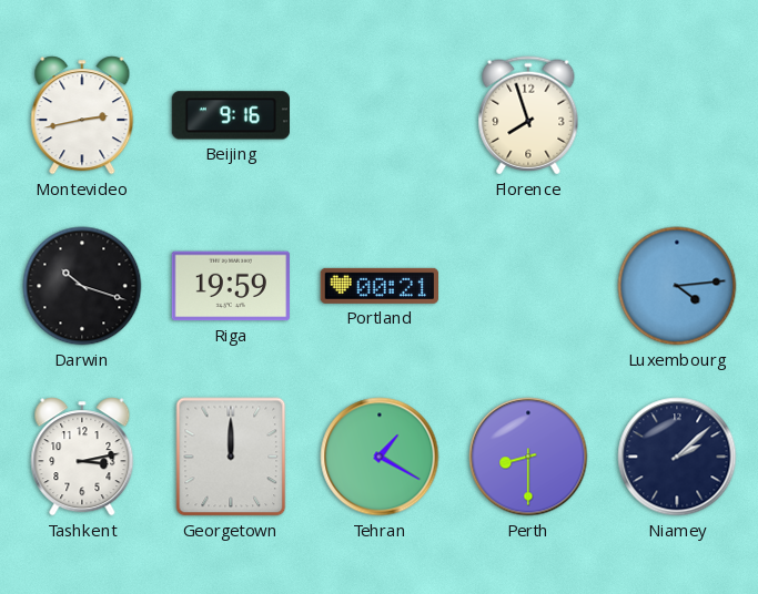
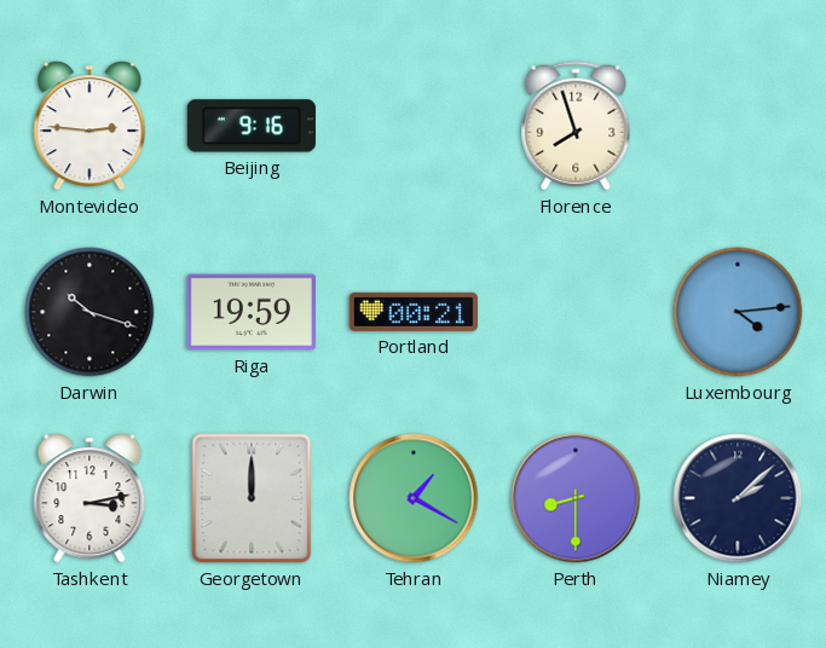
Montevideo: 2:43 -> 2:46
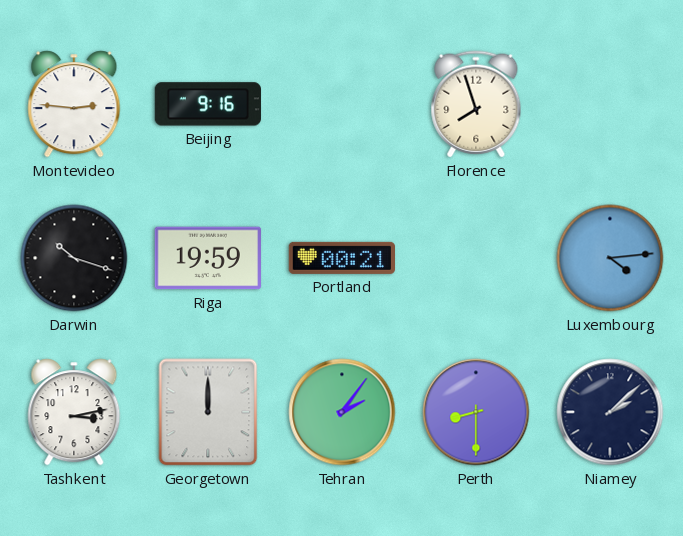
Tehran: 1:20 -> 2:06
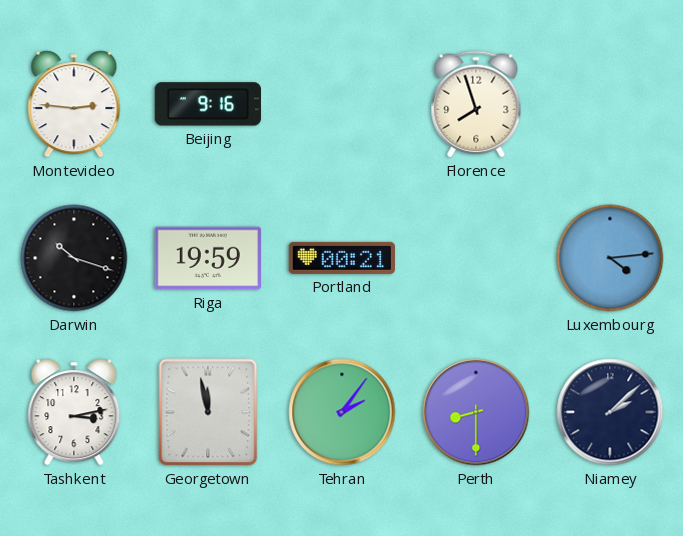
Georgetown: 12:00 -> 11:58
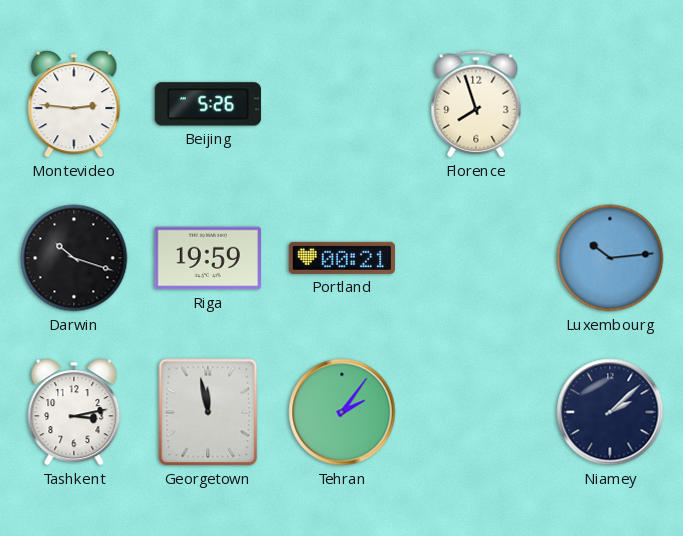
Beijing: 9:16 -> 5:26
Luxembourg: 4:14 -> 10:14
Perth: 8:30 -> none
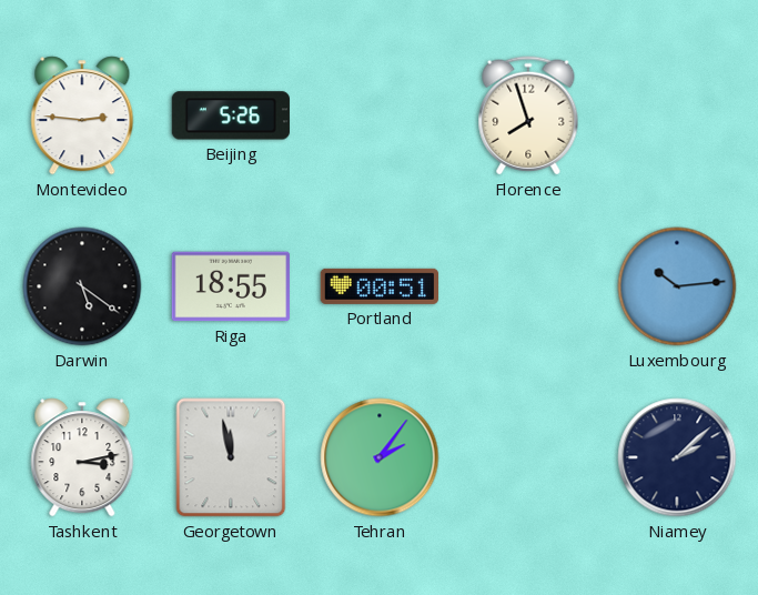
Darwin: 10:18 -> 5:21
Riga: 19:59 -> 18:55
Portland: 00:21 -> 00:51
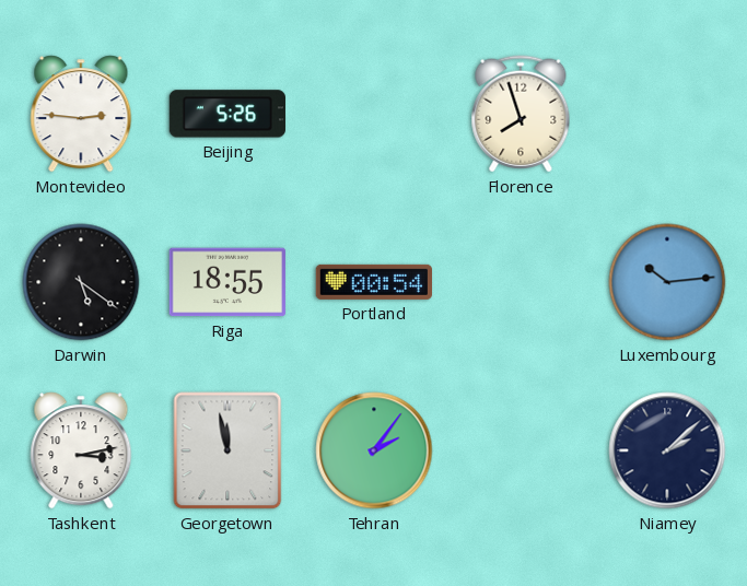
Portland: 00:51 -> 00:54
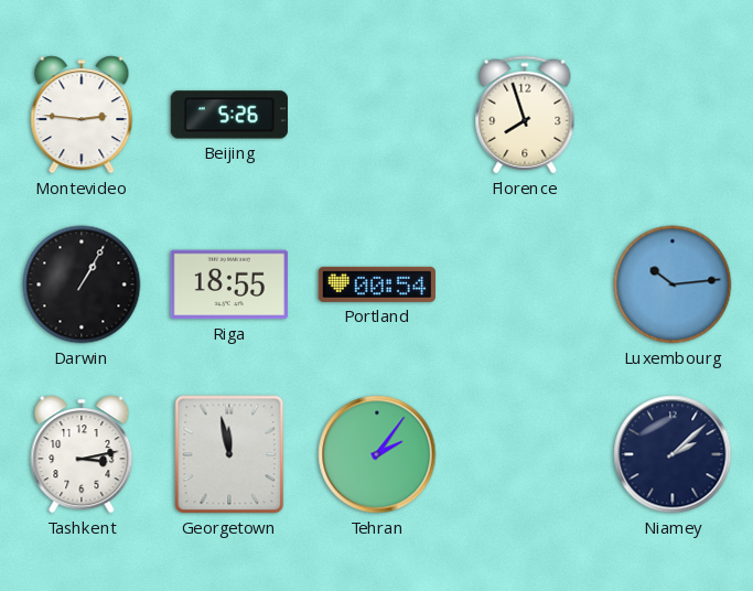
Darwin: 5:21 -> 1:05
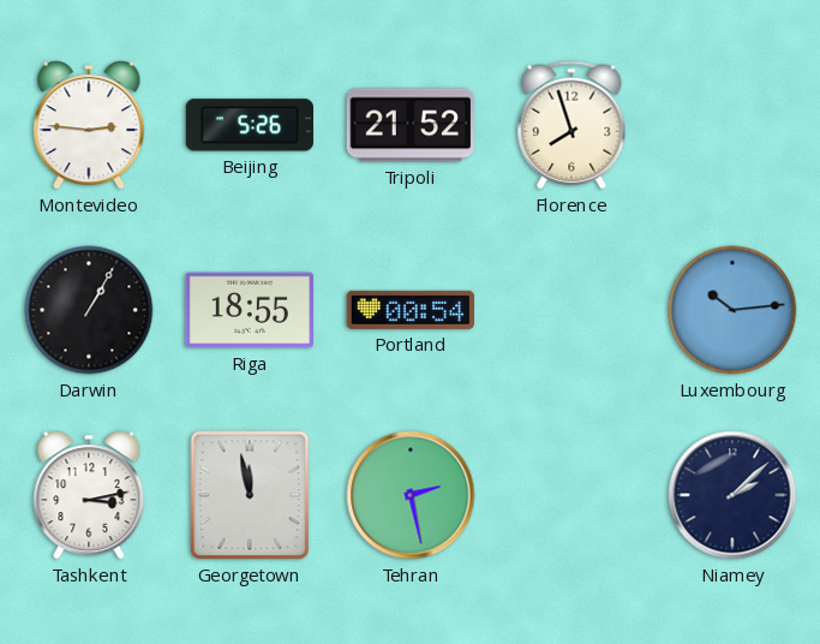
Tripoli: none -> 21:52
Tehran: 2:06 -> 2:28
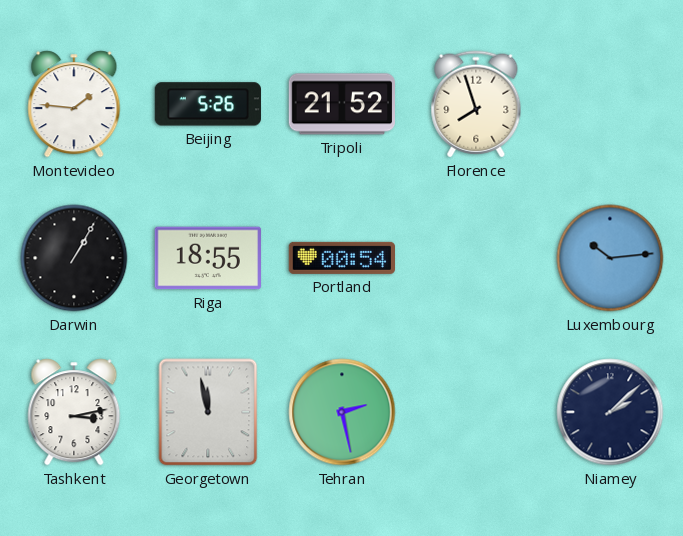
Montevideo: 2:46 -> 1:46
